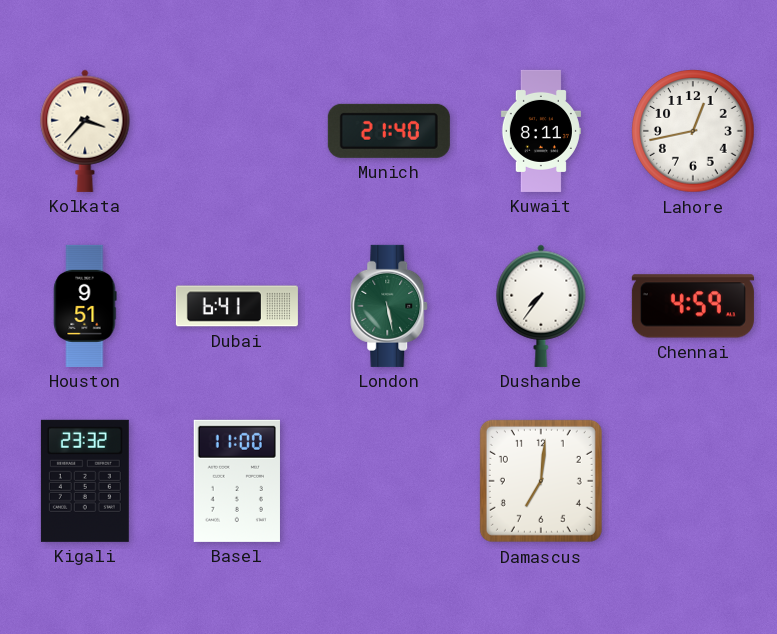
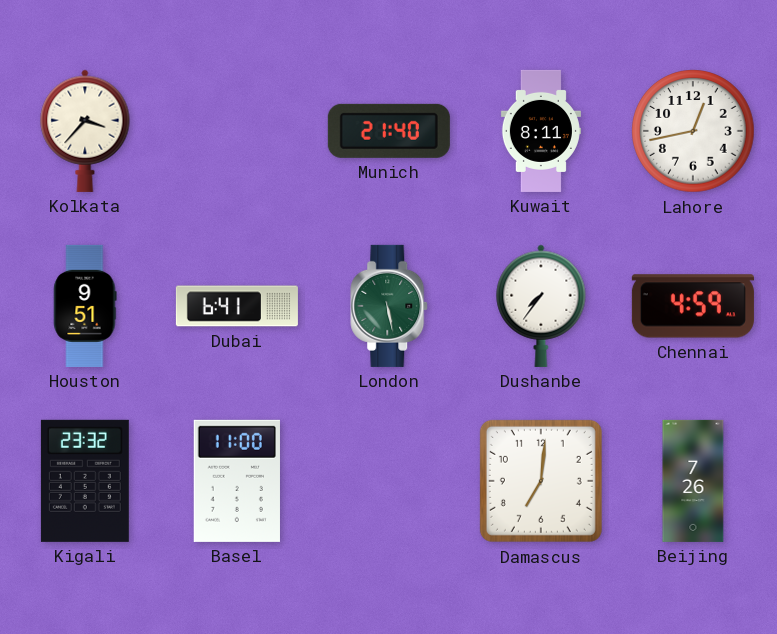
Beijing: none -> 7:26
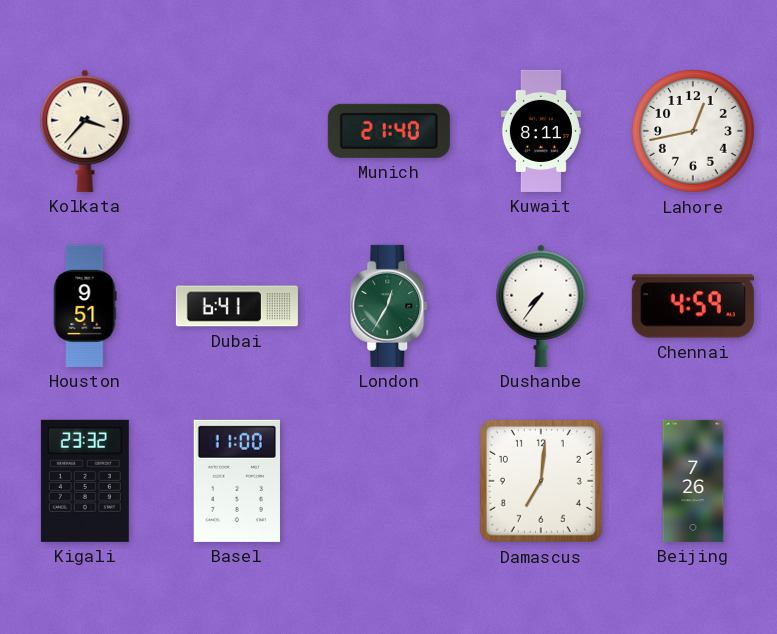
London: 5:28 -> 12:35
